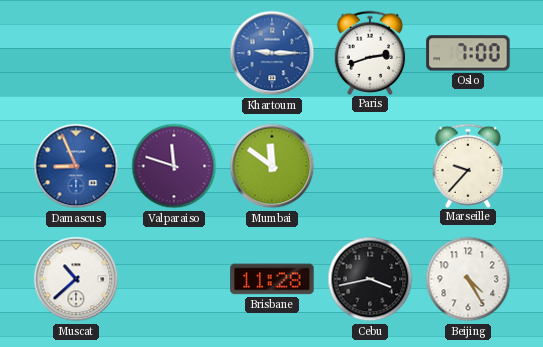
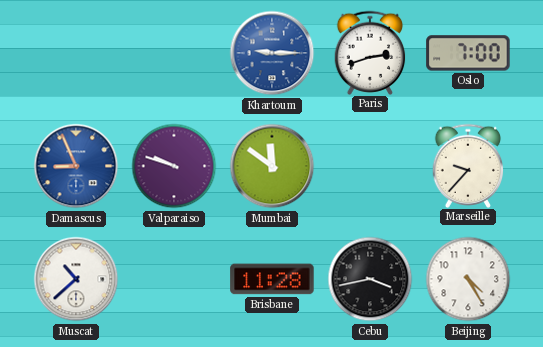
Valparaiso: 11:48 -> 9:48
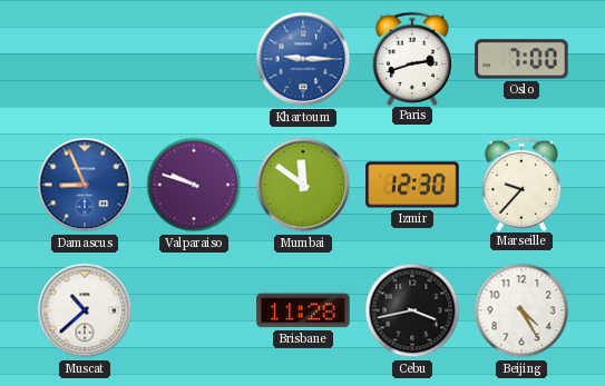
Izmir: none -> 12:30
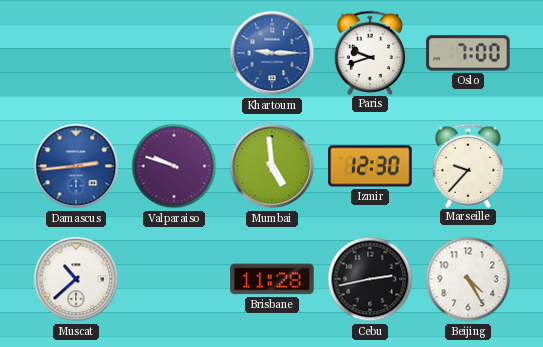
Paris: 2:42 -> 9:42
Damascus: 8:56 -> 2:44
Mumbai: 11:51 -> 4:59
Cebu: 3:43 -> 2:43
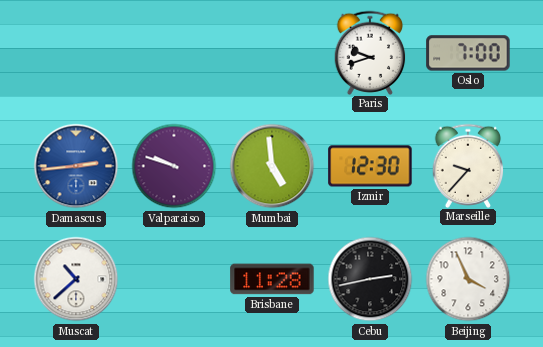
Khartoum: 9:15 -> none
Beijing: 4:25 -> 3:56
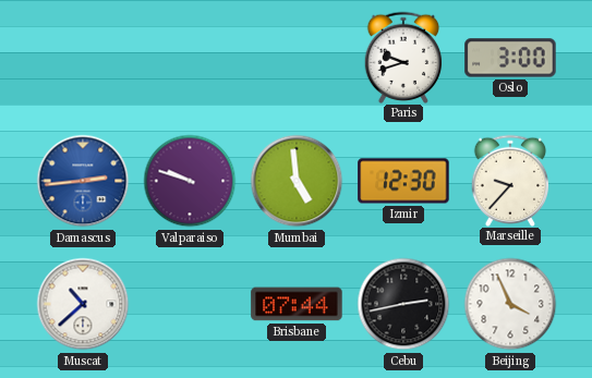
Oslo: 7:00 -> 3:00
Brisbane: 11:28 -> 07:44
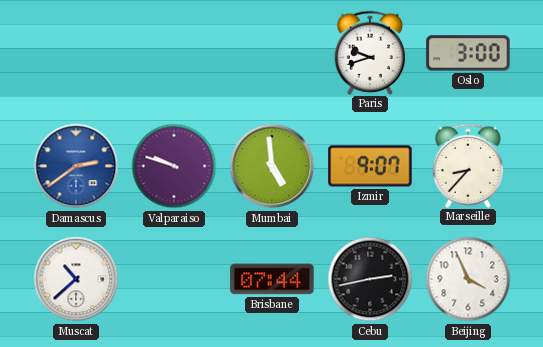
Damascus: 2:44 -> 2:39
Izmir: 12:30 -> 9:07
Marseille: 9:37 -> 8:37
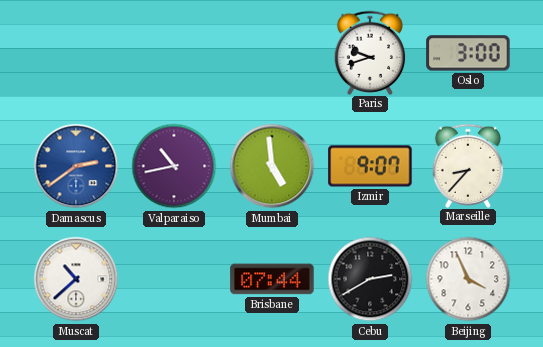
Valparaiso: 9:48 -> 10:43
Cebu: 2:43 -> 2:40
